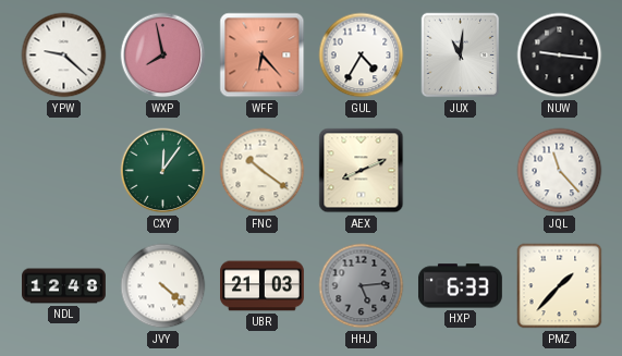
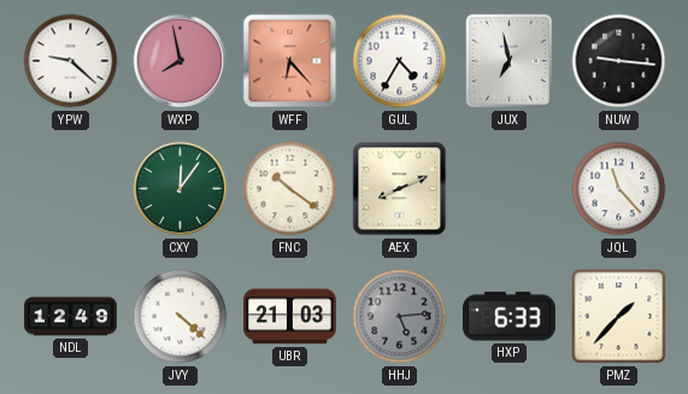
JUX: 11:01 -> 6:58
NDL: 12:48 -> 12:49
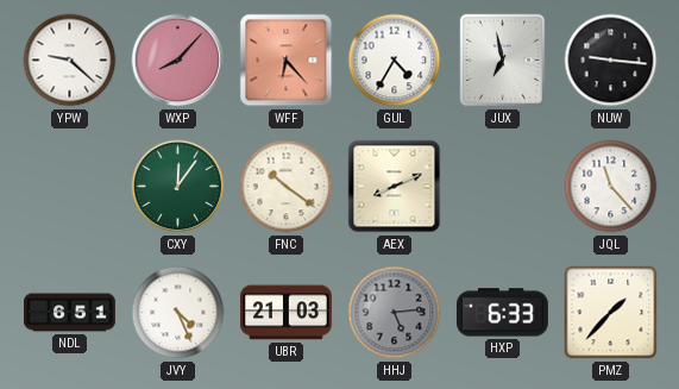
WXP: 7:58 -> 8:07
NDL: 12:49 -> 6:51
JVY: 4:22 -> 4:26
